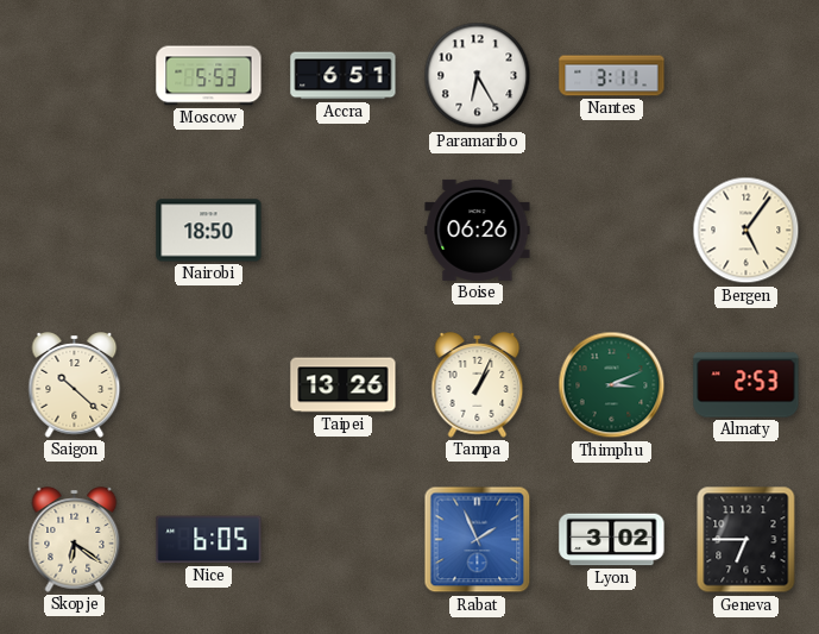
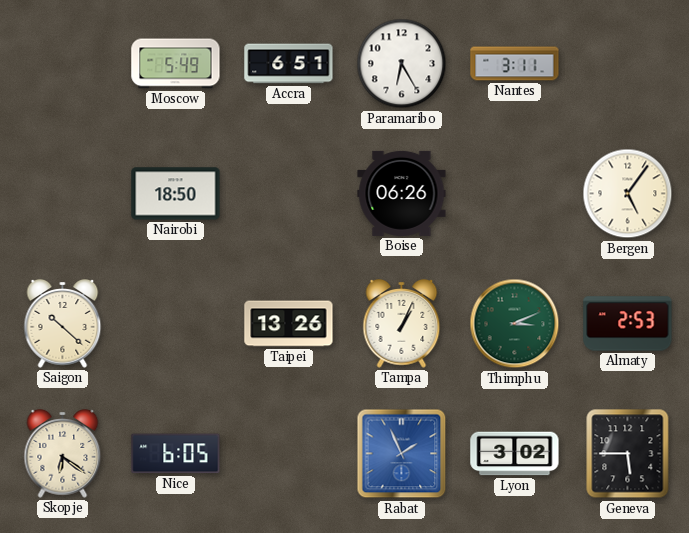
Moscow: 5:53 -> 5:49
Geneva: 6:45 -> 5:45
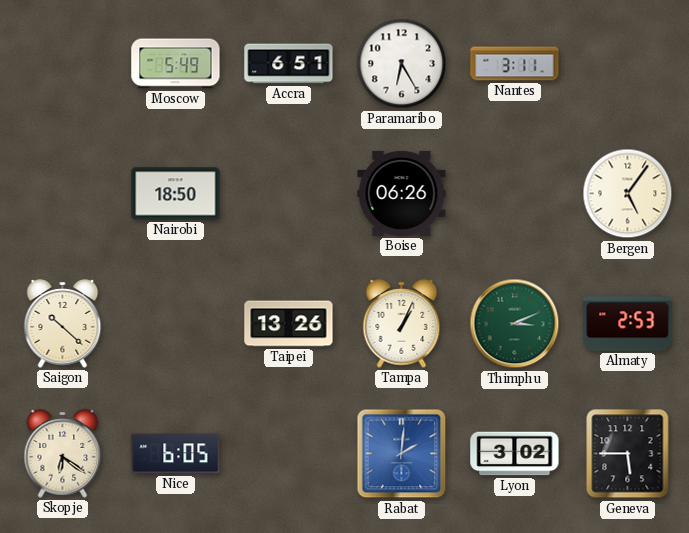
Rabat: 1:56 -> 2:01
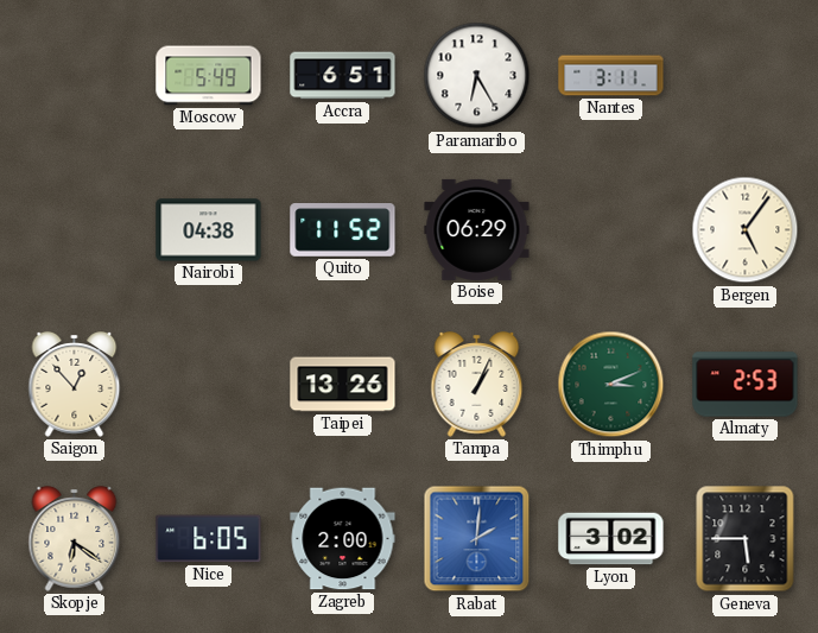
Nairobi: 18:50 -> 04:38
Quito: none -> 11:52
Boise: 06:26 -> 06:29
Saigon: 10:22 -> 12:53
Zagreb: none -> 2:00
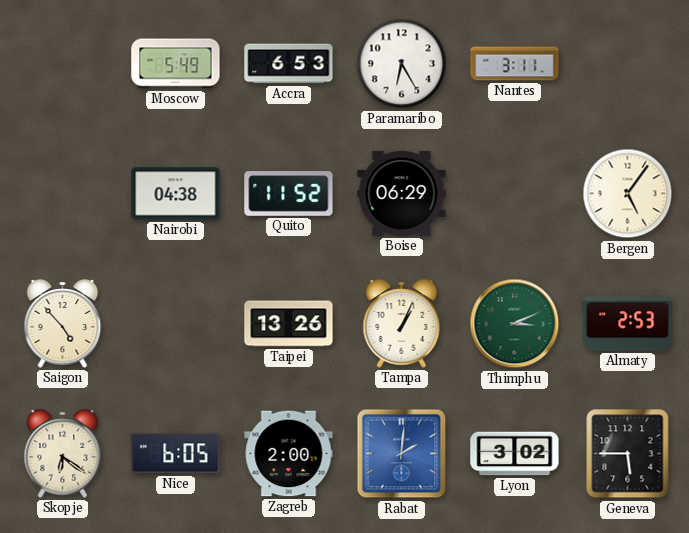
Accra: 6:51 -> 6:53
Saigon: 12:53 -> 4:53
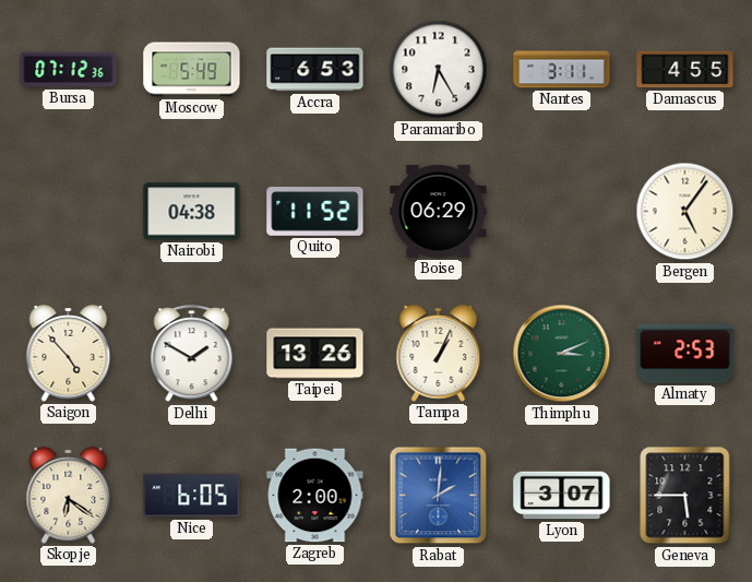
Bursa: none -> 07:12
Damascus: none -> 4:55
Delhi: none -> 1:50
Lyon: 3:02 -> 3:07
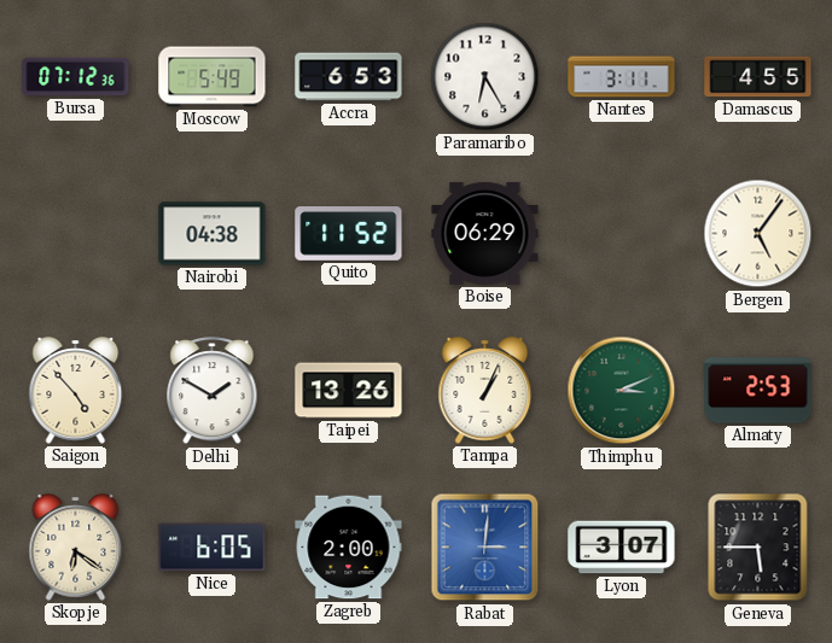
Rabat: 2:01 -> 3:01
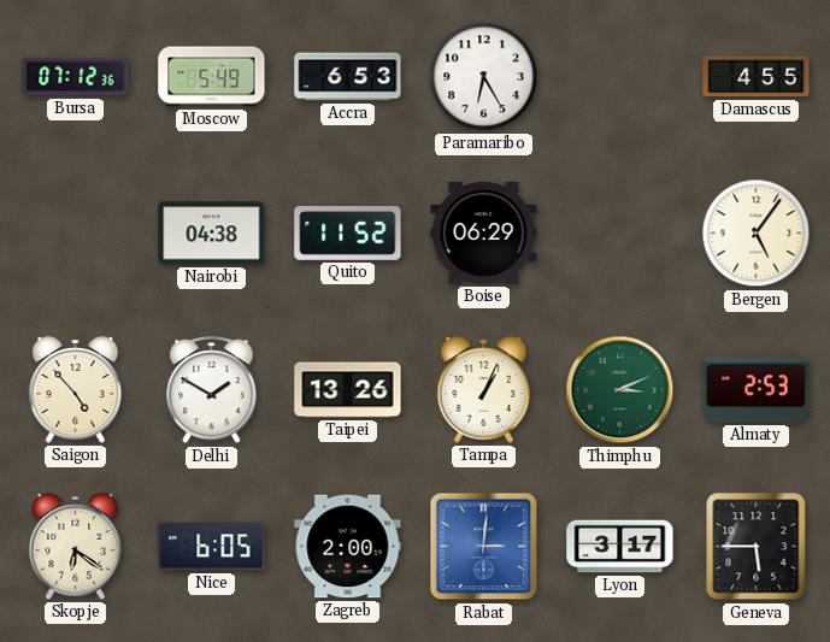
Nantes: 3:11 -> none
Lyon: 3:07 -> 3:17
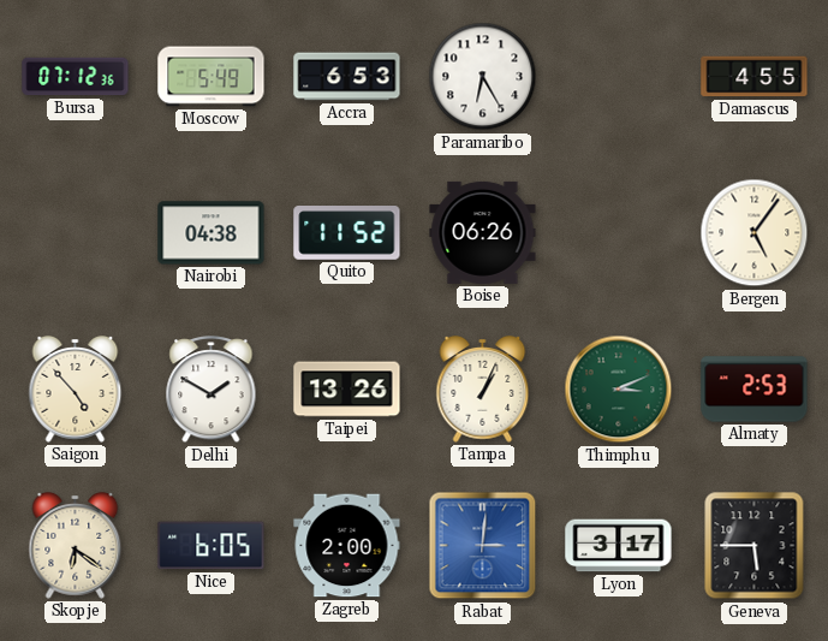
Boise: 06:29 -> 06:26
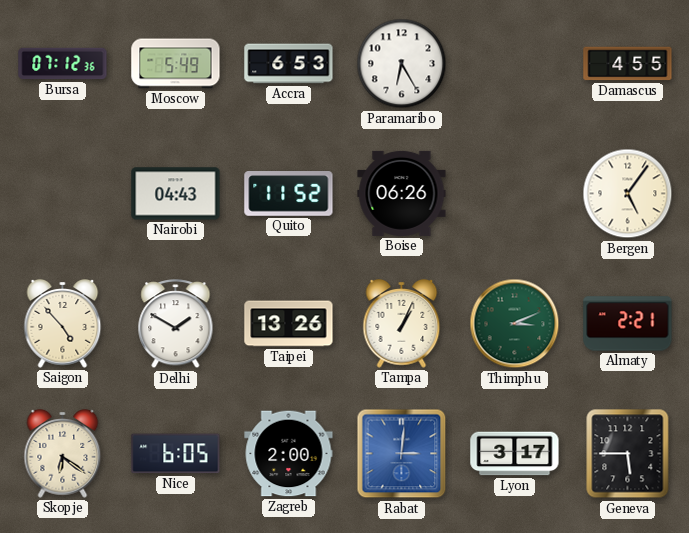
Nairobi: 04:38 -> 04:43
Almaty: 2:53 -> 2:21
